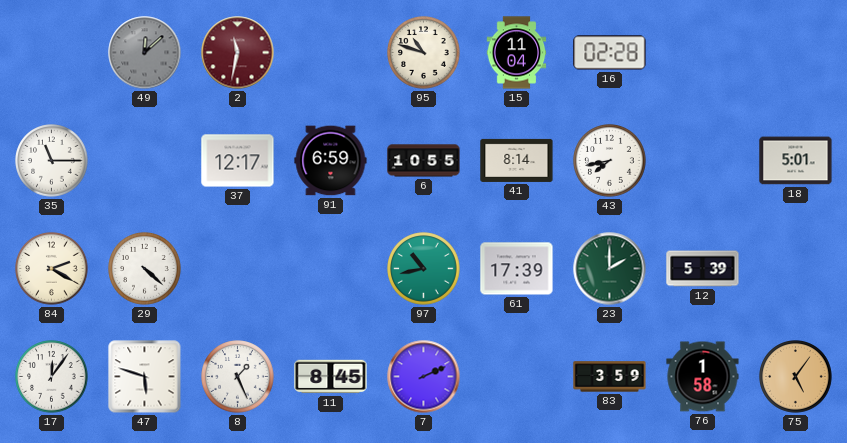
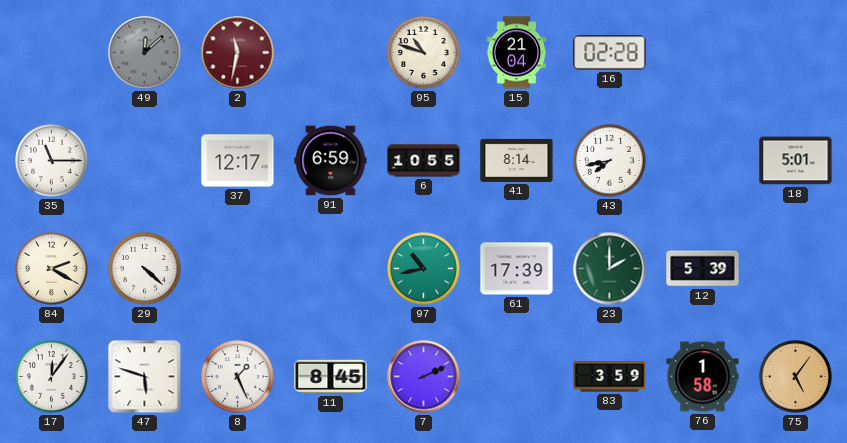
15: 11:04 -> 21:04
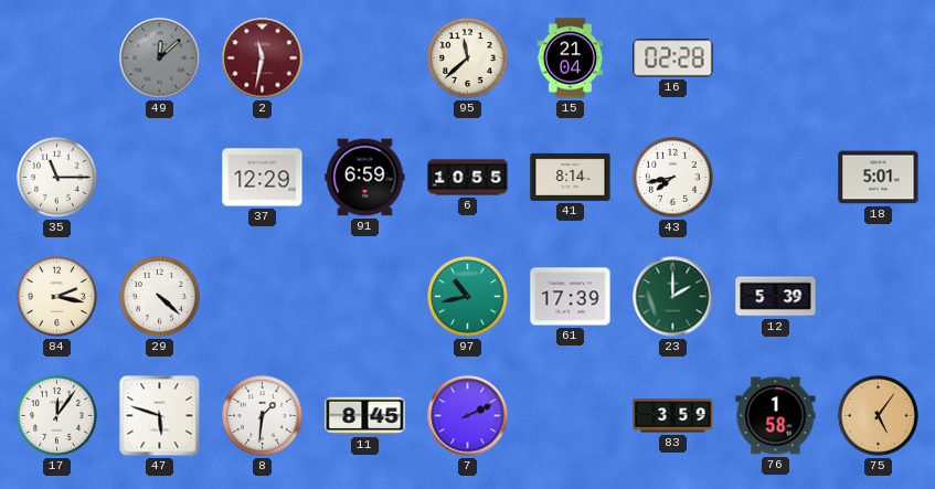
95: 10:48 -> 11:38
37: 12:17 -> 12:29
84: 2:20 -> 2:17
8: 1:26 -> 1:31
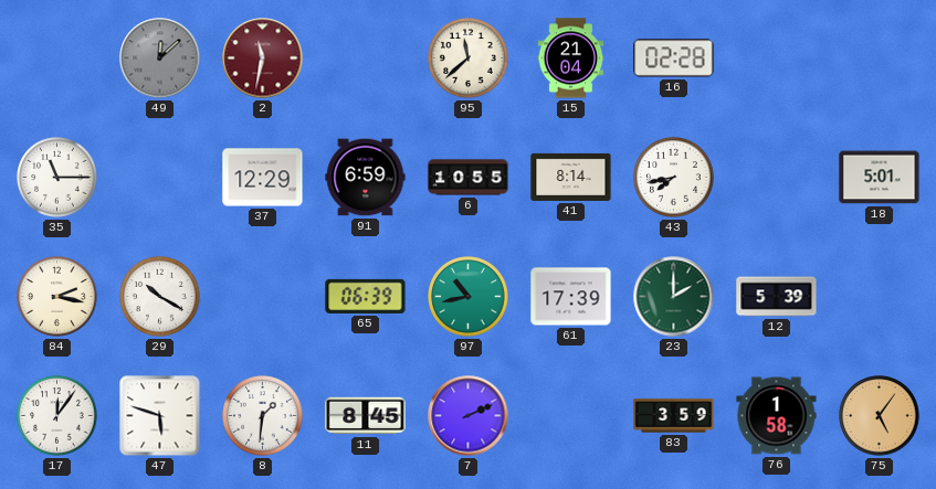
29: 4:22 -> 10:20
65: none -> 06:39
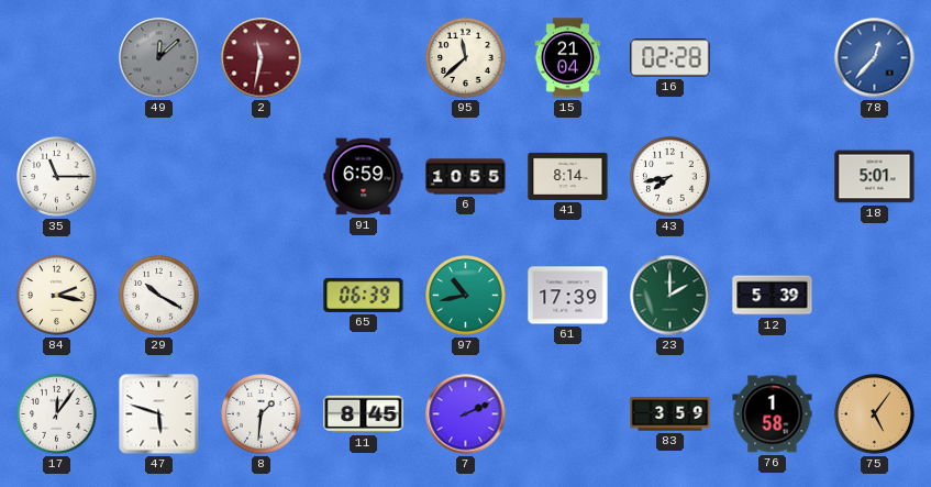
78: none -> 12:37
37: 12:29 -> none
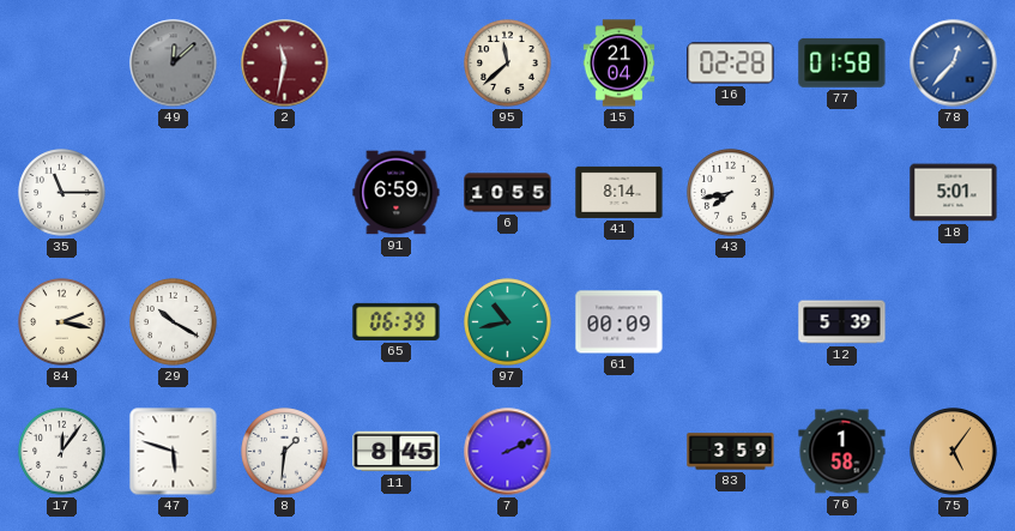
77: none -> 01:58
61: 17:39 -> 00:09
23: 2:00 -> none
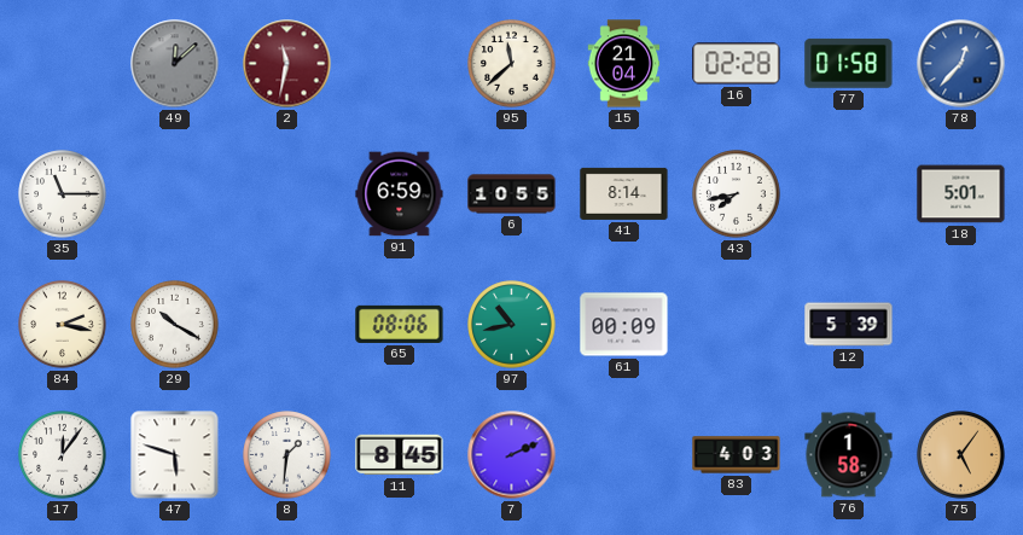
65: 06:39 -> 08:06
83: 3:59 -> 4:03
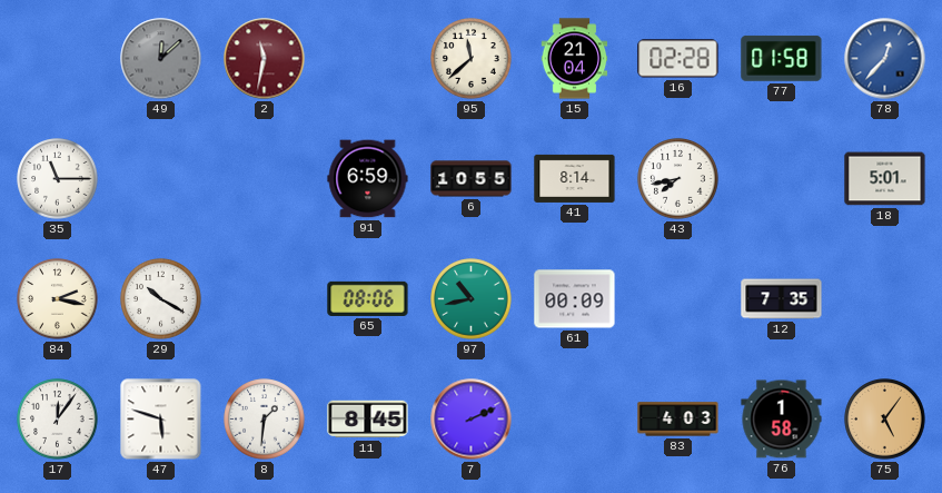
12: 5:39 -> 7:35
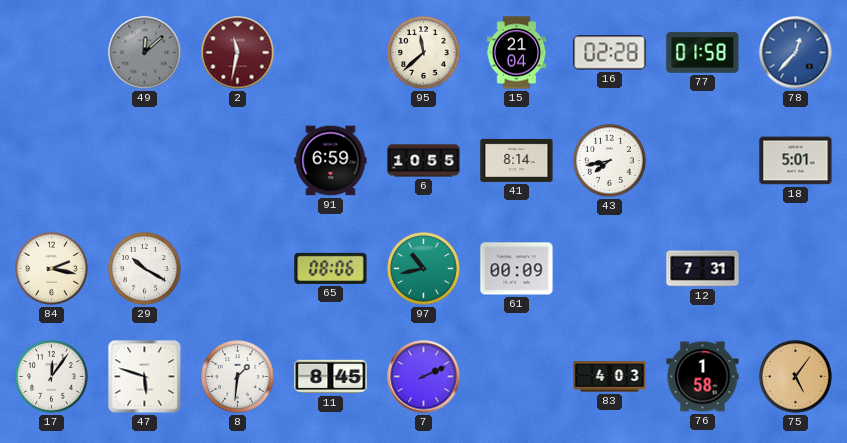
35: 11:15 -> none
12: 7:35 -> 7:31
